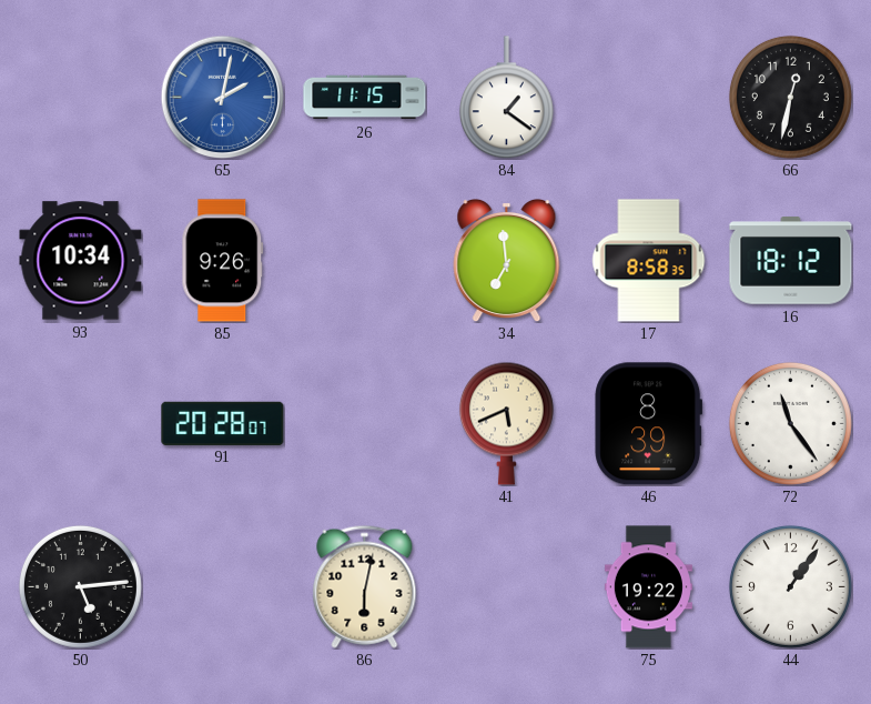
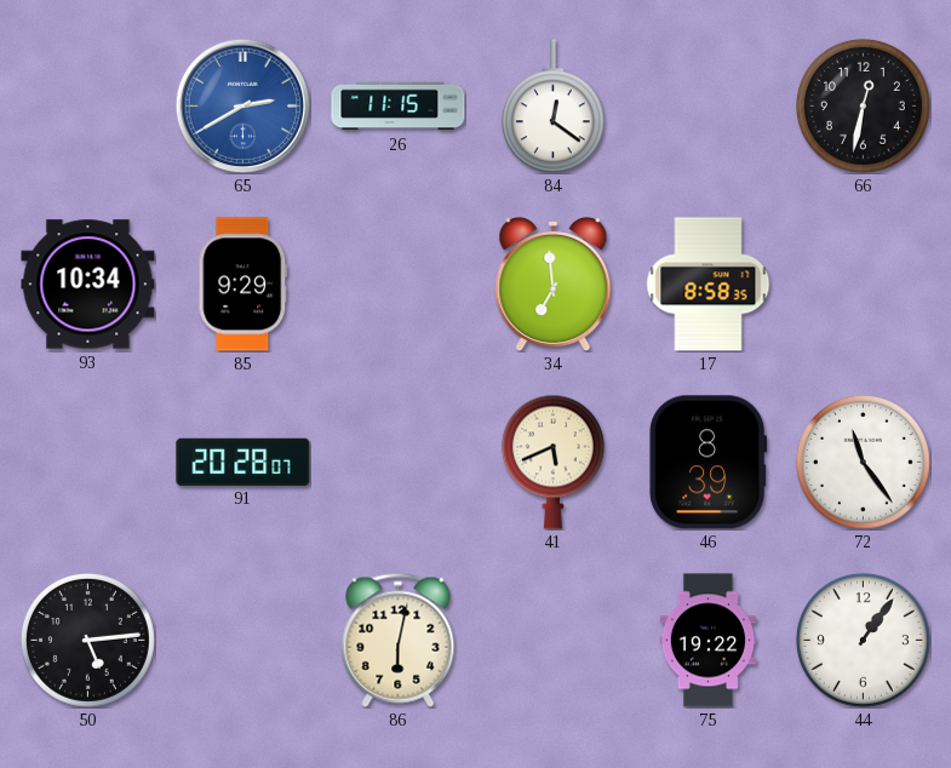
65: 2:02 -> 2:40
84: 1:21 -> 12:21
85: 9:26 -> 9:29
16: 18:12 -> none
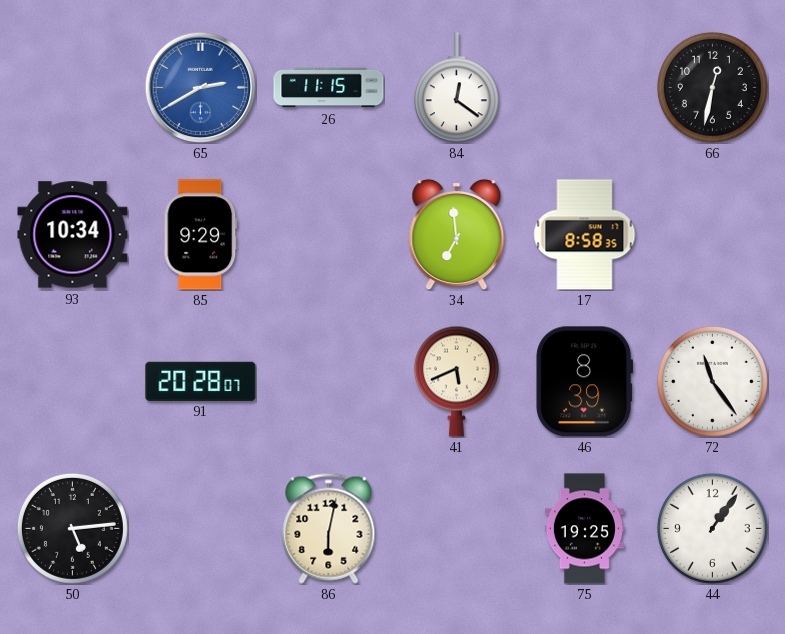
75: 19:22 -> 19:25
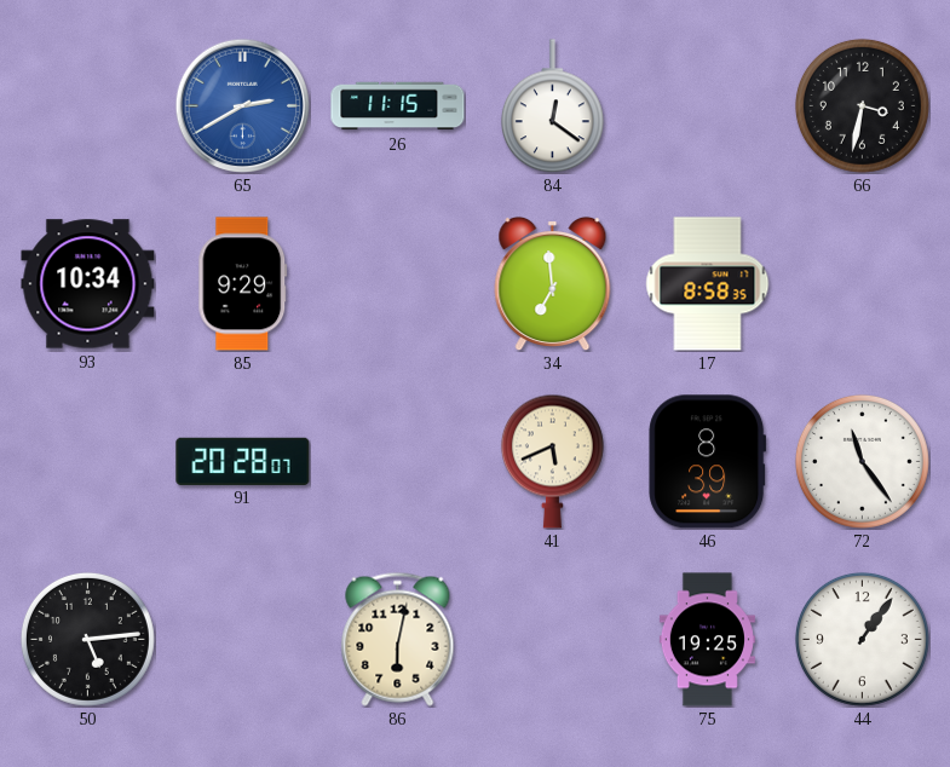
66: 12:32 -> 3:32
